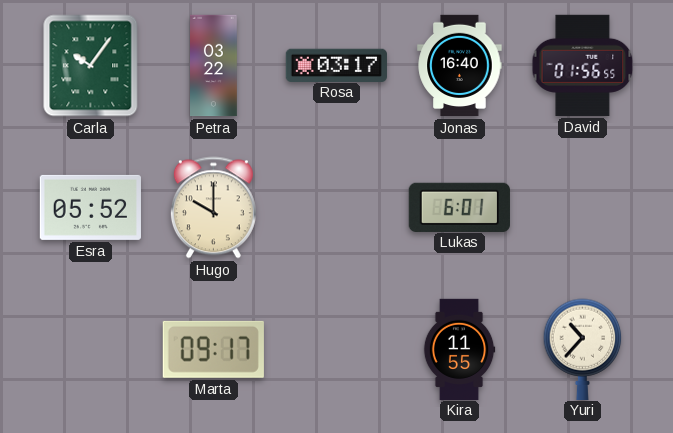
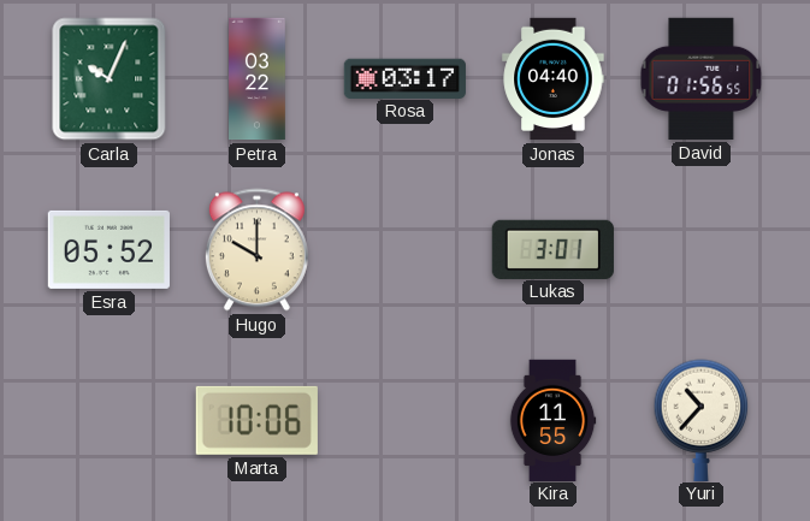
Carla: 10:06 -> 10:04
Jonas: 16:40 -> 04:40
Lukas: 6:01 -> 3:01
Marta: 09:17 -> 10:06
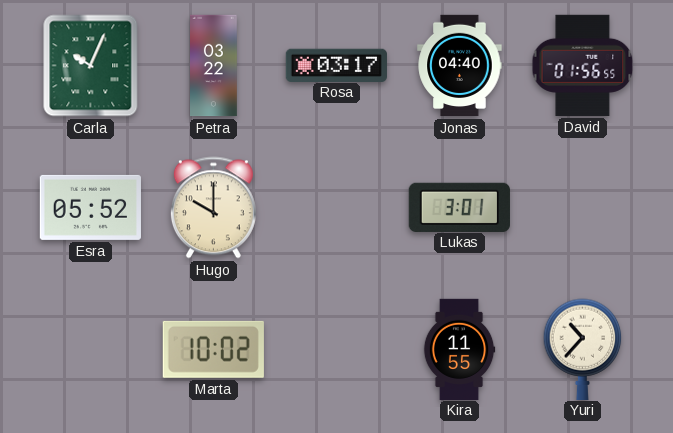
Marta: 10:06 -> 10:02
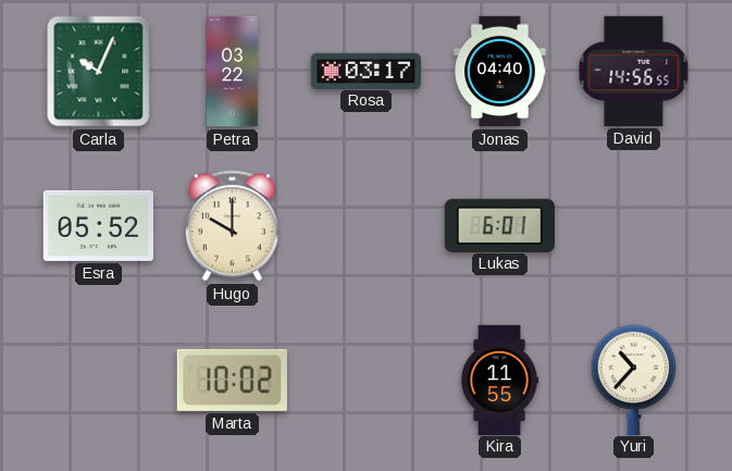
David: 01:56 -> 14:56
Lukas: 3:01 -> 6:01
